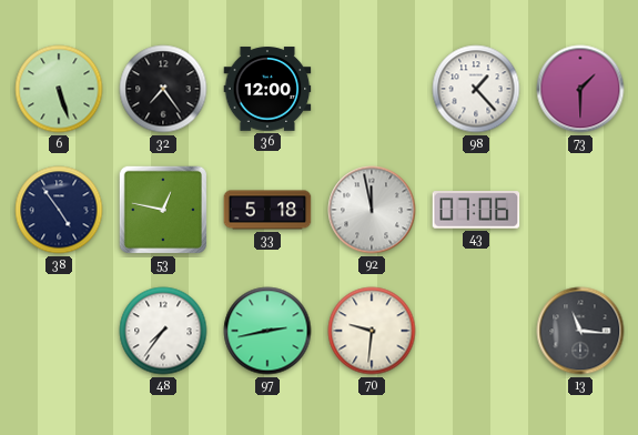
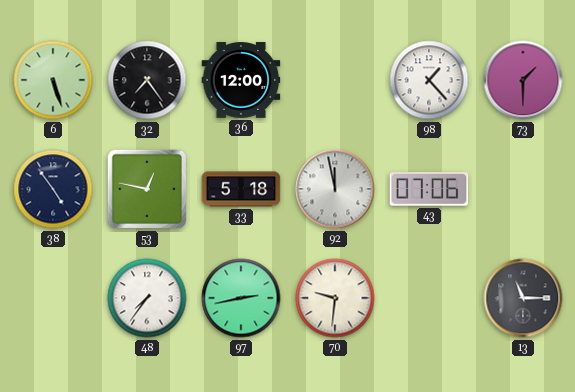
13: 11:16 -> 11:15
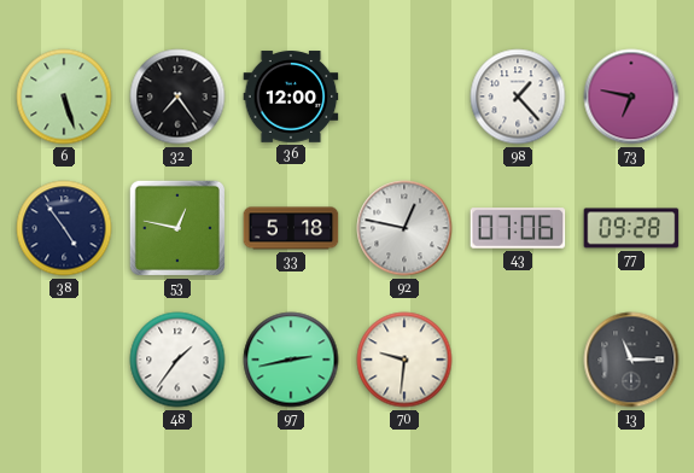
73: 1:30 -> 6:47
92: 11:58 -> 12:47
77: none -> 09:28
48: 7:36 -> 1:36
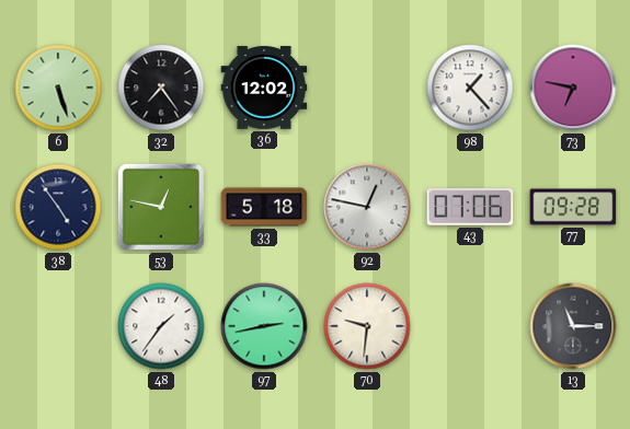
36: 12:00 -> 12:02
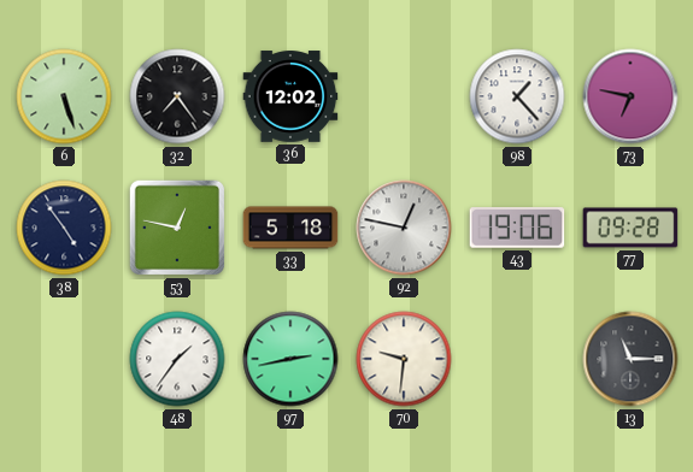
43: 07:06 -> 19:06
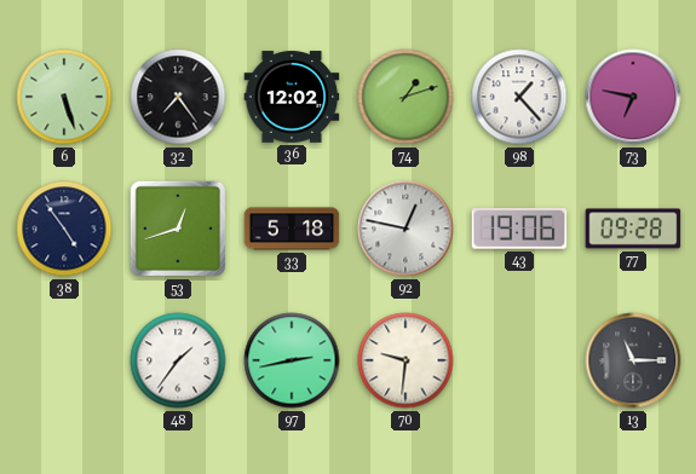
74: none -> 1:12
53: 12:47 -> 12:42
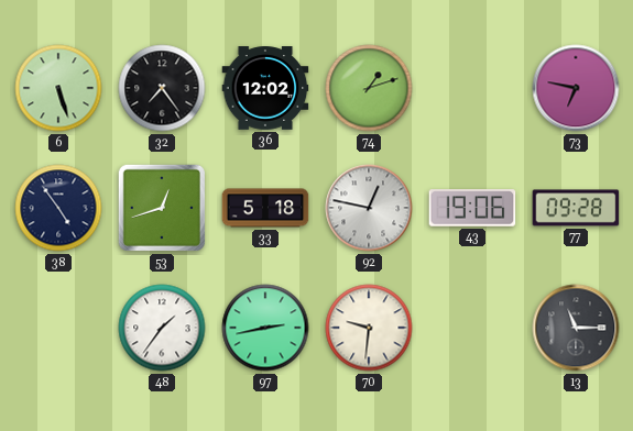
98: 1:23 -> none
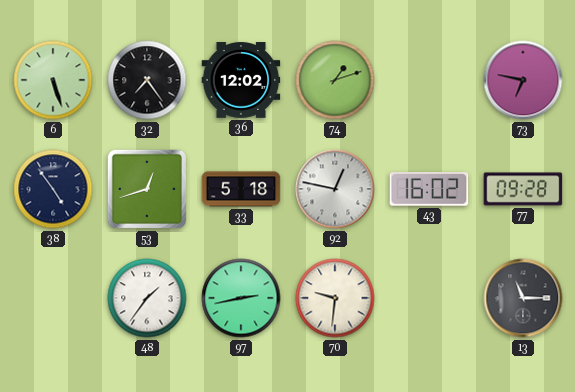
43: 19:06 -> 16:02
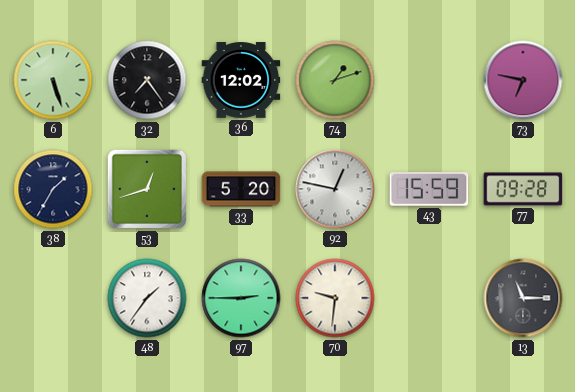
38: 4:54 -> 1:35
33: 5:18 -> 5:20
43: 16:02 -> 15:59
97: 2:43 -> 2:45
